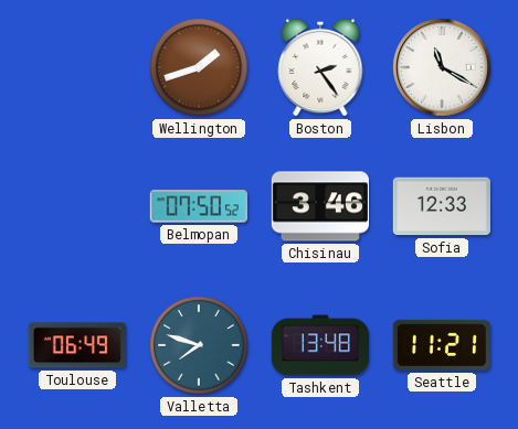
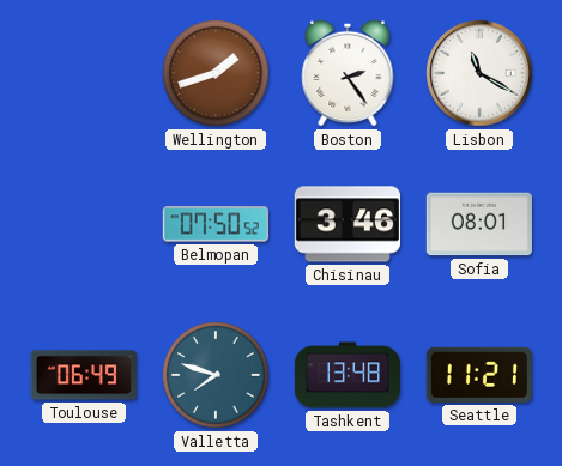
Sofia: 12:33 -> 08:01
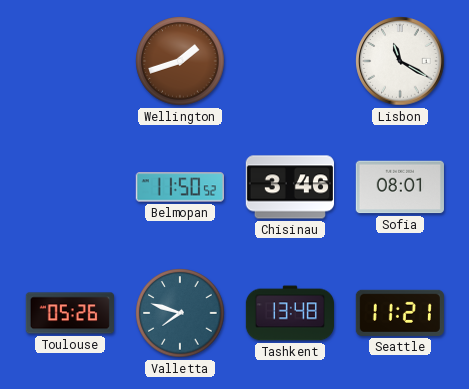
Boston: 2:24 -> none
Belmopan: 07:50 -> 11:50
Toulouse: 06:49 -> 05:26
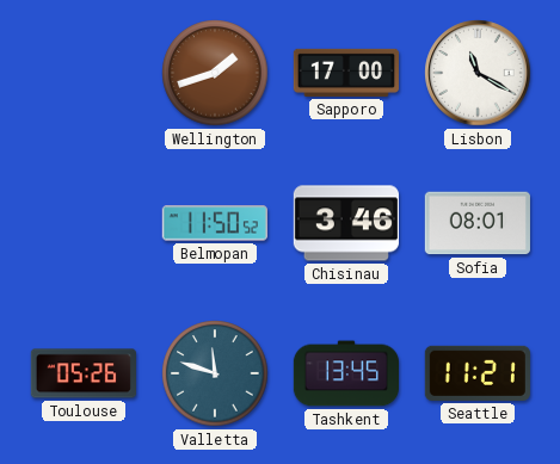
Sapporo: none -> 17:00
Valletta: 7:48 -> 11:48
Tashkent: 13:48 -> 13:45
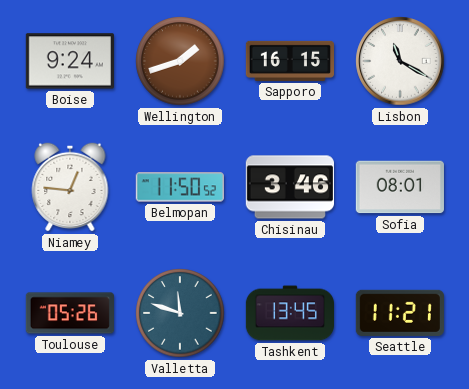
Boise: none -> 9:24
Sapporo: 17:00 -> 16:15
Niamey: none -> 12:46
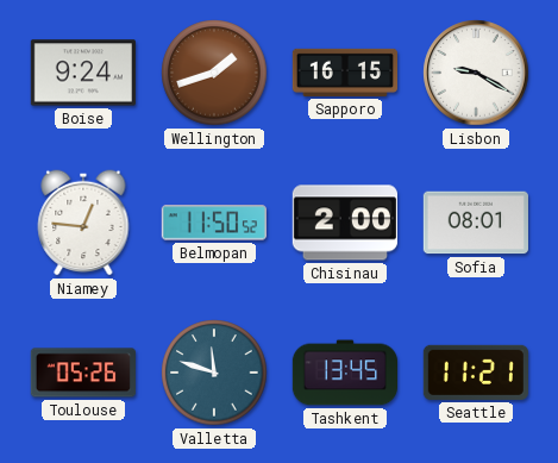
Lisbon: 11:20 -> 9:20
Chisinau: 3:46 -> 2:00
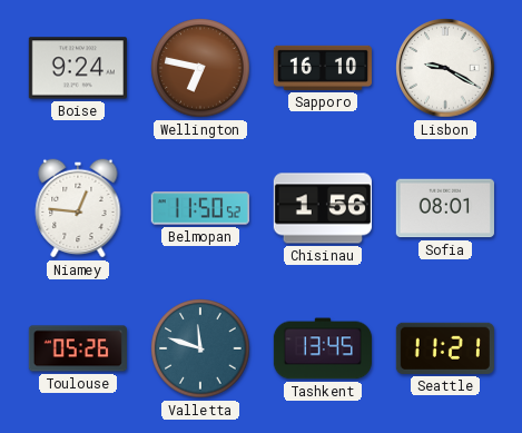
Wellington: 1:42 -> 6:47
Sapporo: 16:15 -> 16:10
Chisinau: 2:00 -> 1:56
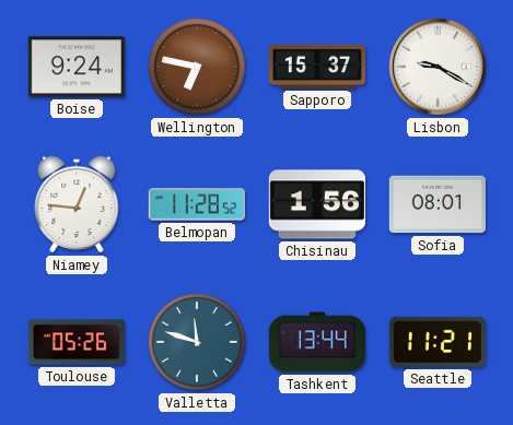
Sapporo: 16:10 -> 15:37
Belmopan: 11:50 -> 11:28
Tashkent: 13:45 -> 13:44
